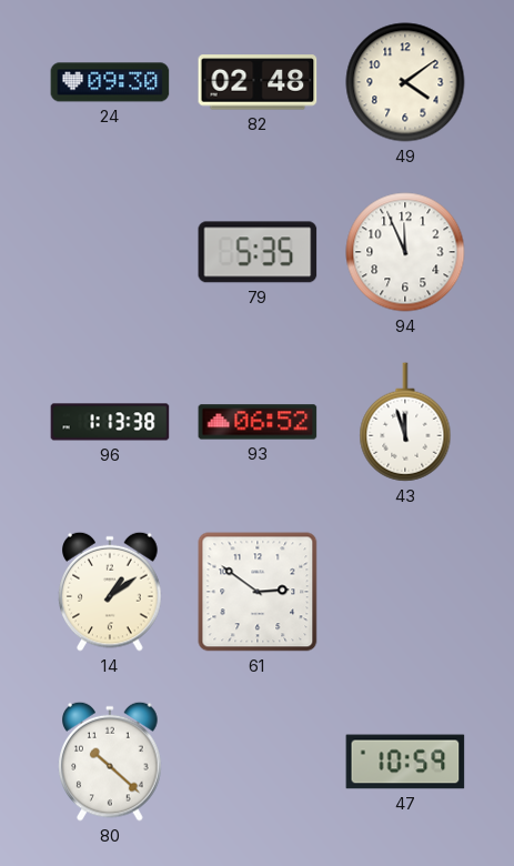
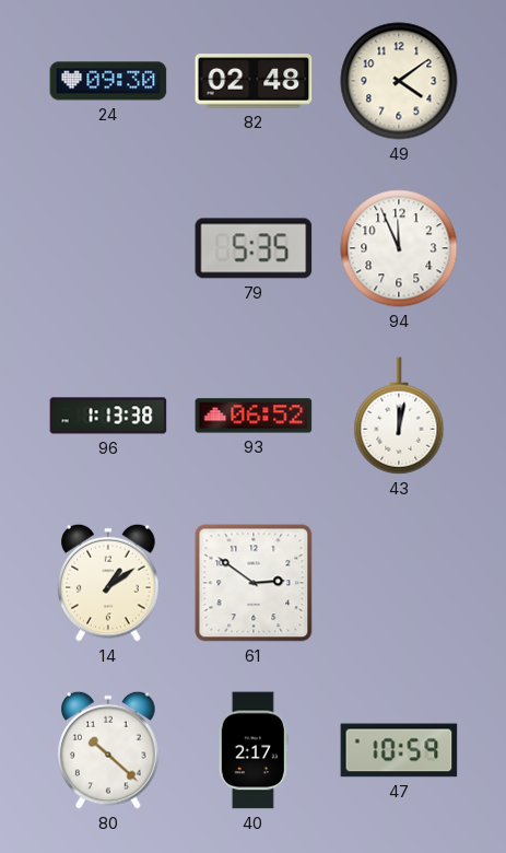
43: 11:57 -> 12:02
40: none -> 2:17
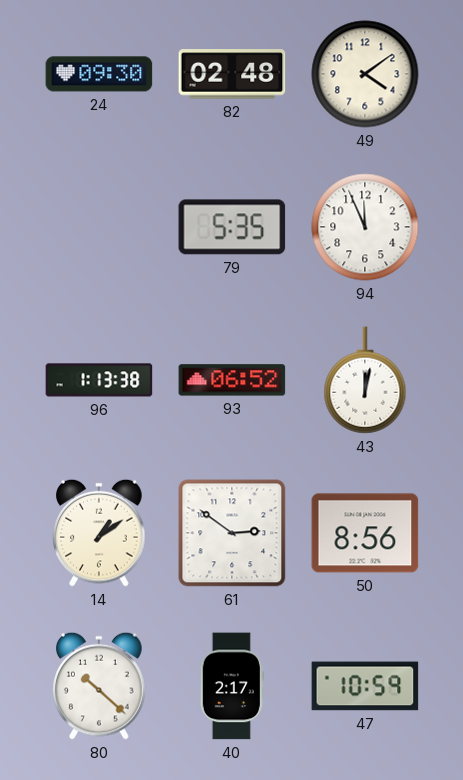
50: none -> 8:56
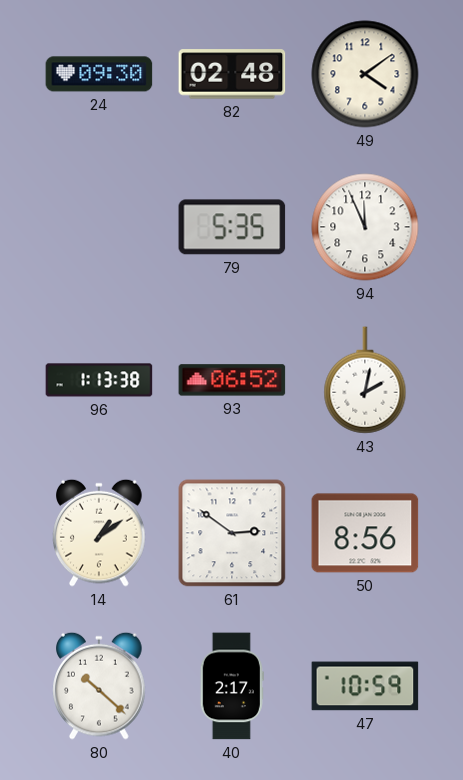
43: 12:02 -> 2:02
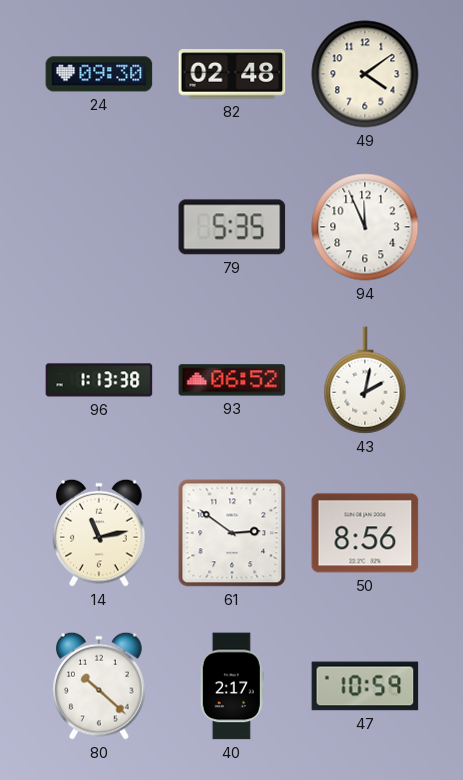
14: 1:09 -> 11:13
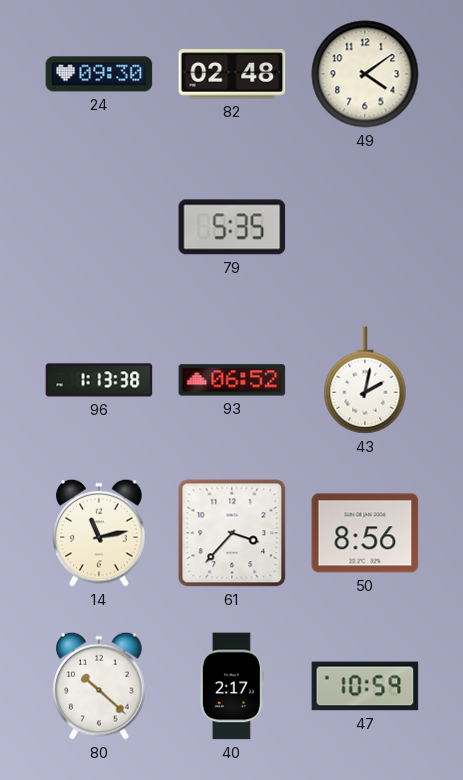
94: 11:56 -> none
61: 2:51 -> 3:37
